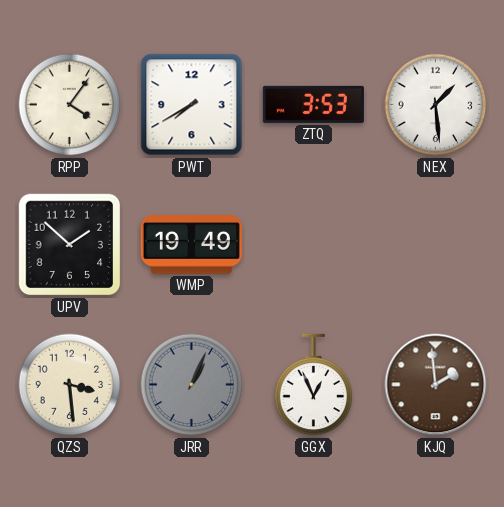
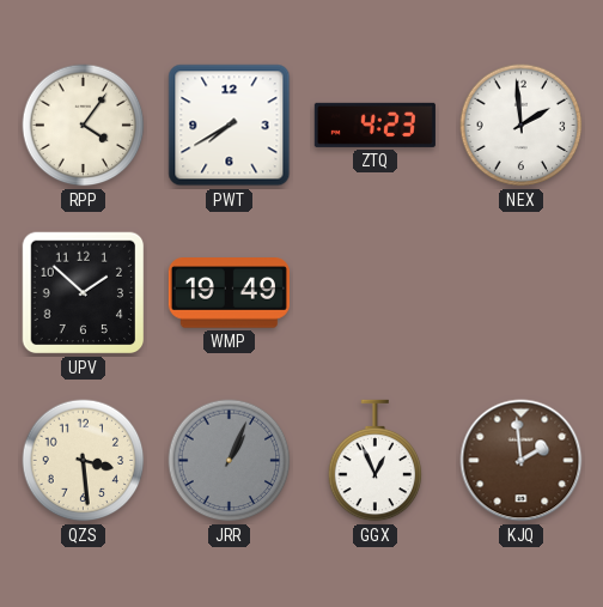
ZTQ: 3:53 -> 4:23
NEX: 1:29 -> 1:59
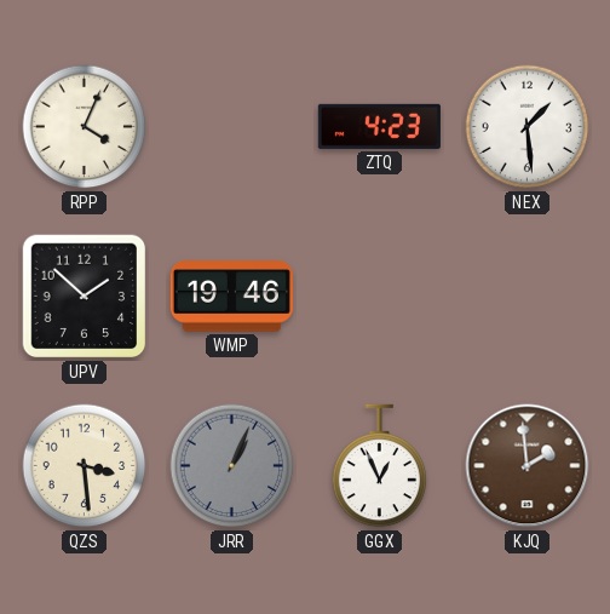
RPP: 4:06 -> 4:04
PWT: 7:40 -> none
NEX: 1:59 -> 1:29
WMP: 19:49 -> 19:46
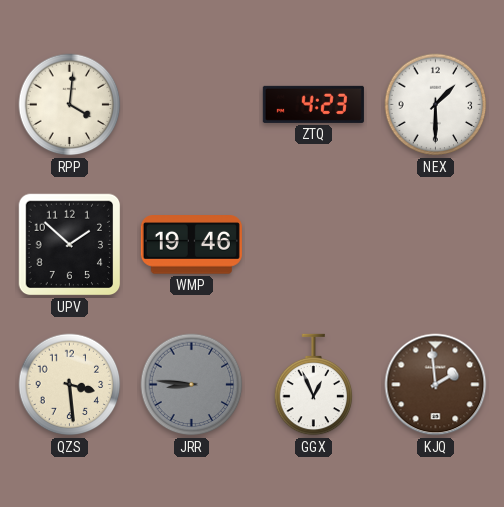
RPP: 4:04 -> 4:01
NEX: 1:29 -> 1:30
JRR: 1:04 -> 8:46
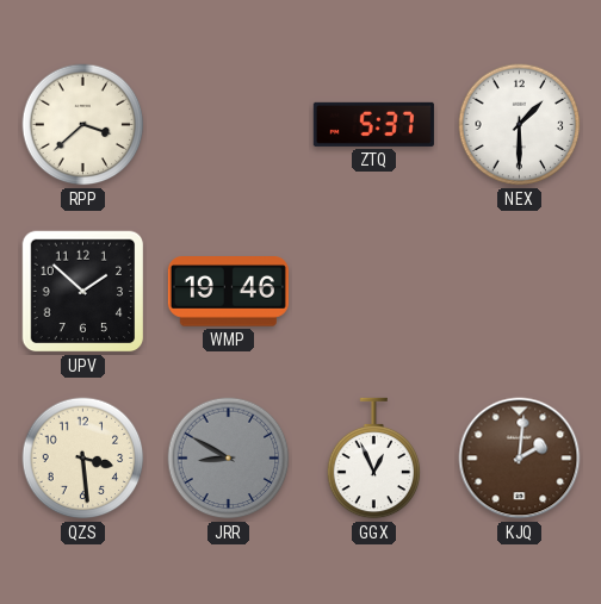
RPP: 4:01 -> 3:38
ZTQ: 4:23 -> 5:37
JRR: 8:46 -> 8:50
KJQ: 1:59 -> 2:01
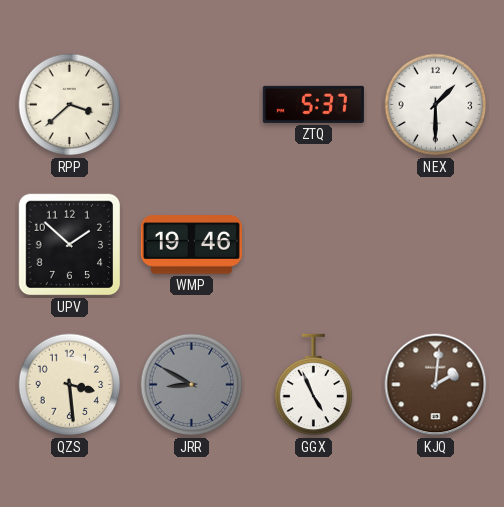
GGX: 12:56 -> 4:56
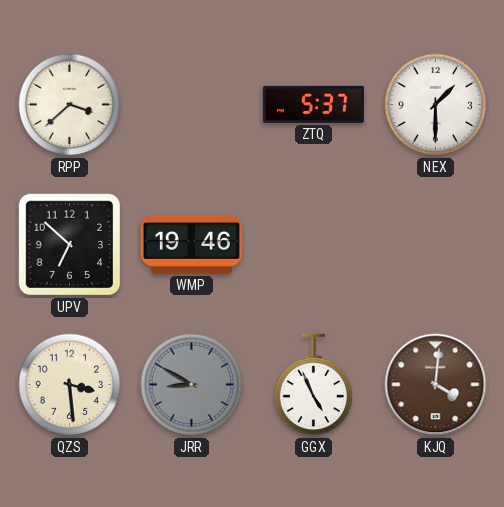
UPV: 1:52 -> 6:52
KJQ: 2:01 -> 4:01
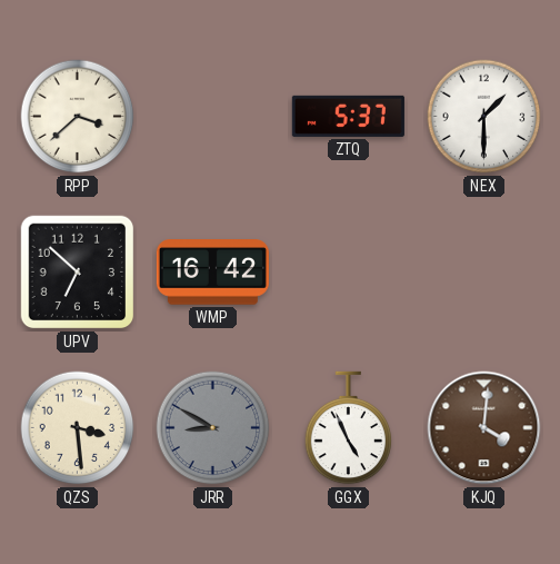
WMP: 19:46 -> 16:42
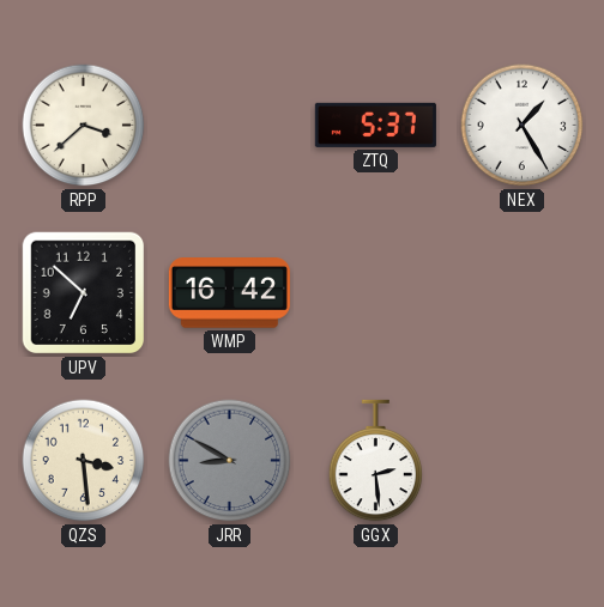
NEX: 1:30 -> 1:25
GGX: 4:56 -> 2:29
KJQ: 4:01 -> none
